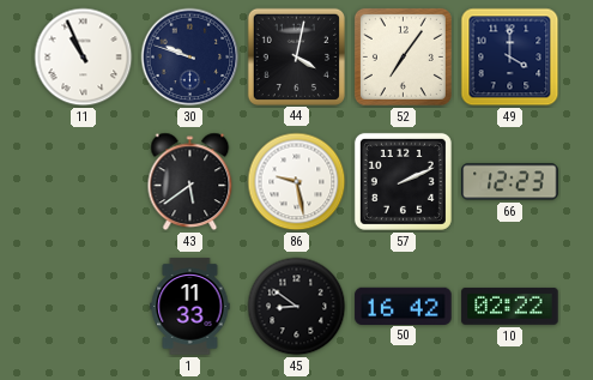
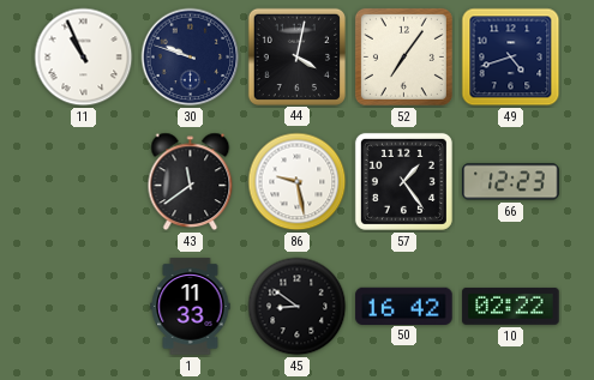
49: 4:00 -> 4:42
43: 5:39 -> 11:39
57: 2:11 -> 1:24
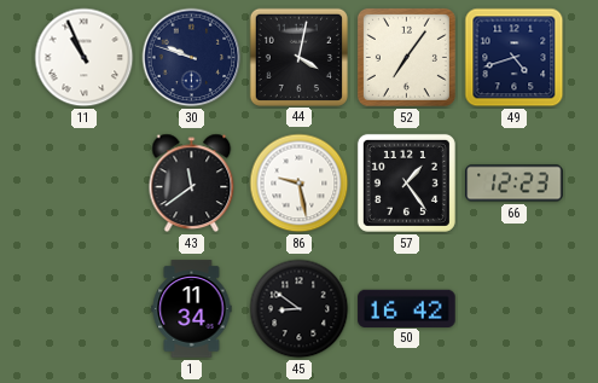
1: 11:33 -> 11:34
10: 02:22 -> none
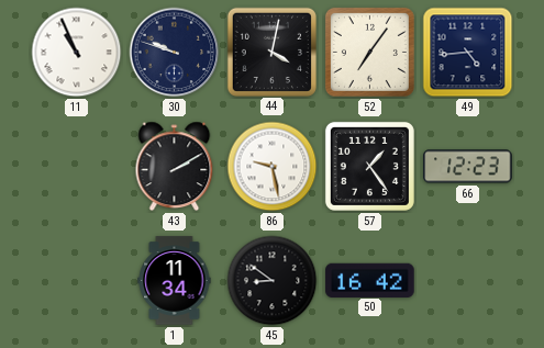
49: 4:42 -> 4:44
43: 11:39 -> 2:10
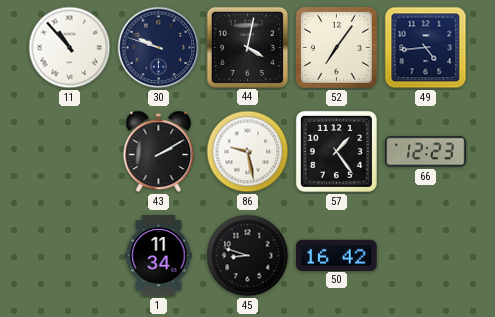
11: 10:56 -> 10:53
45: 8:51 -> 8:48
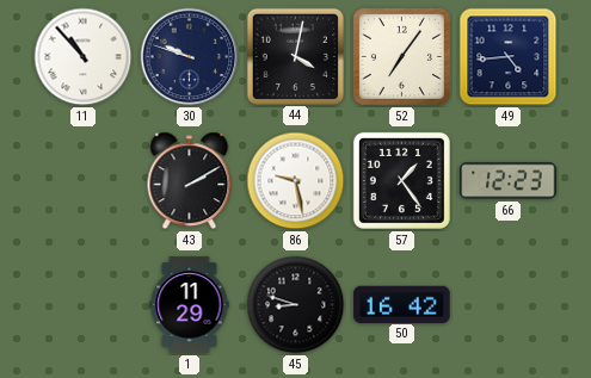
1: 11:34 -> 11:29
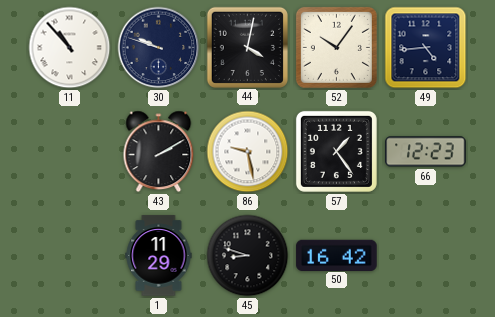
52: 7:06 -> 10:06
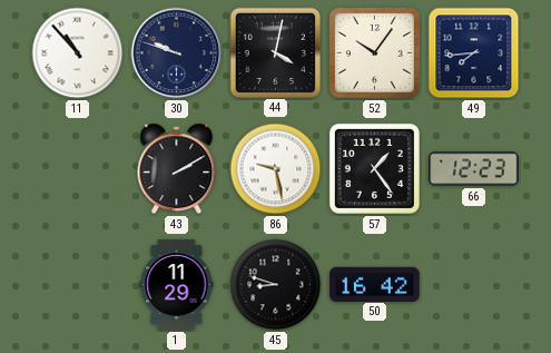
49: 4:44 -> 7:44
